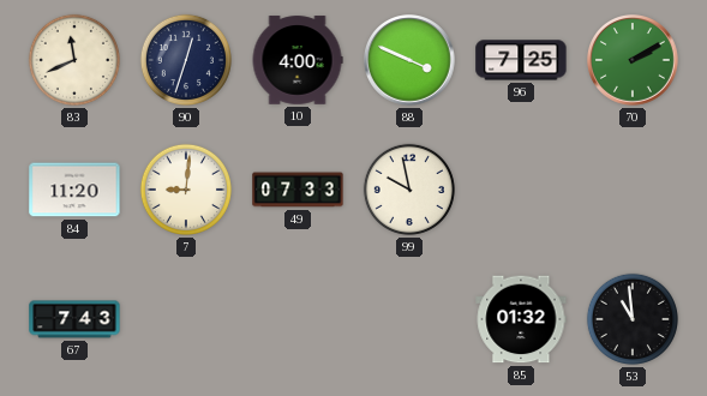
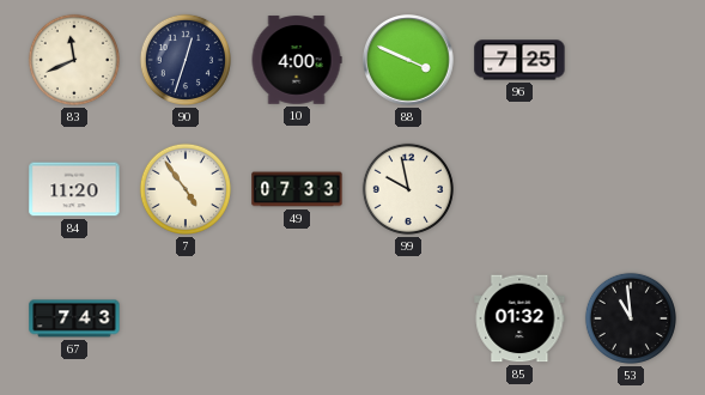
70: 2:10 -> none
7: 9:01 -> 4:54
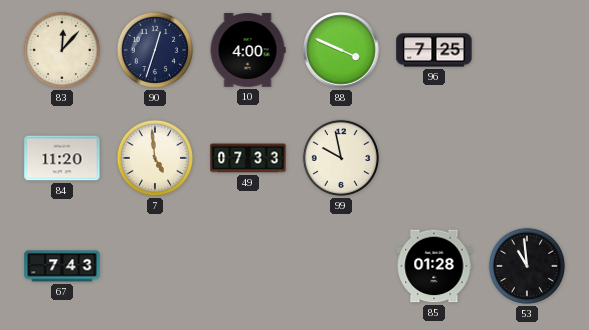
83: 11:41 -> 12:07
7: 4:54 -> 4:59
85: 01:32 -> 01:28
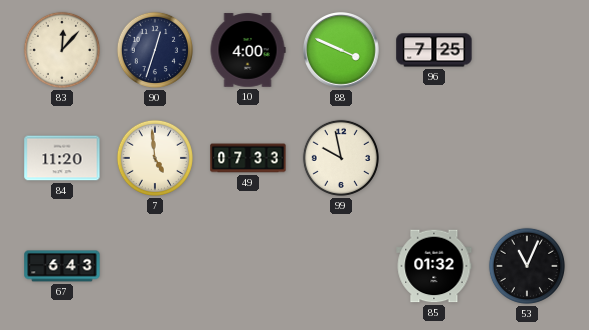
67: 7:43 -> 6:43
85: 01:28 -> 01:32
53: 10:59 -> 11:04
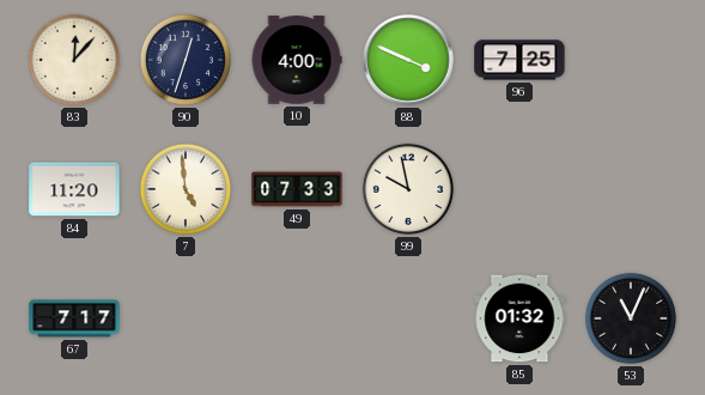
67: 6:43 -> 7:17
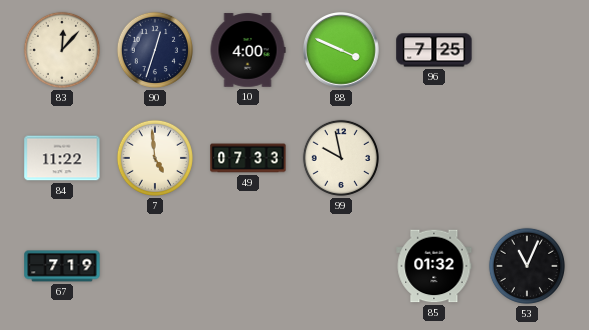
84: 11:20 -> 11:22
67: 7:17 -> 7:19
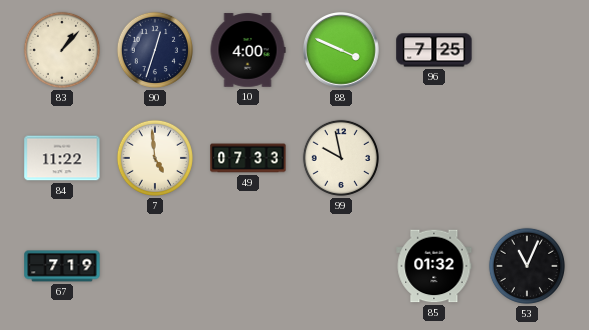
83: 12:07 -> 1:07
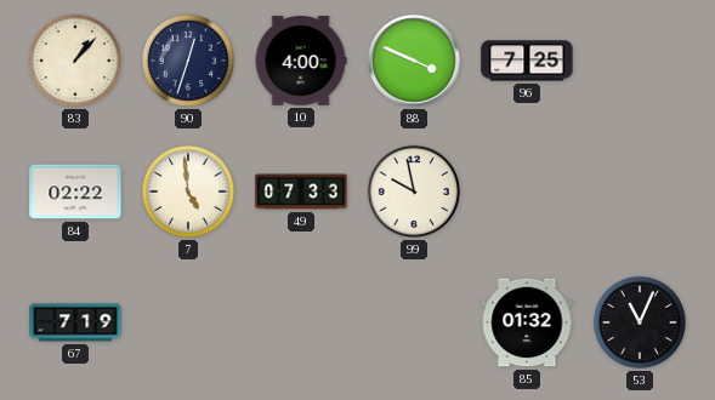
84: 11:22 -> 02:22
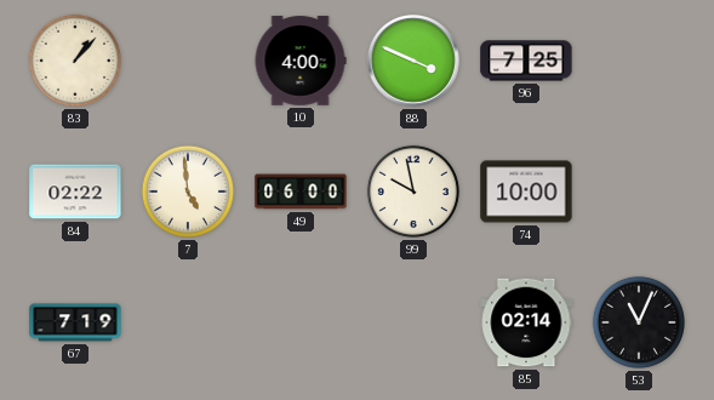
90: 12:33 -> none
49: 07:33 -> 06:00
74: none -> 10:00
85: 01:32 -> 02:14
